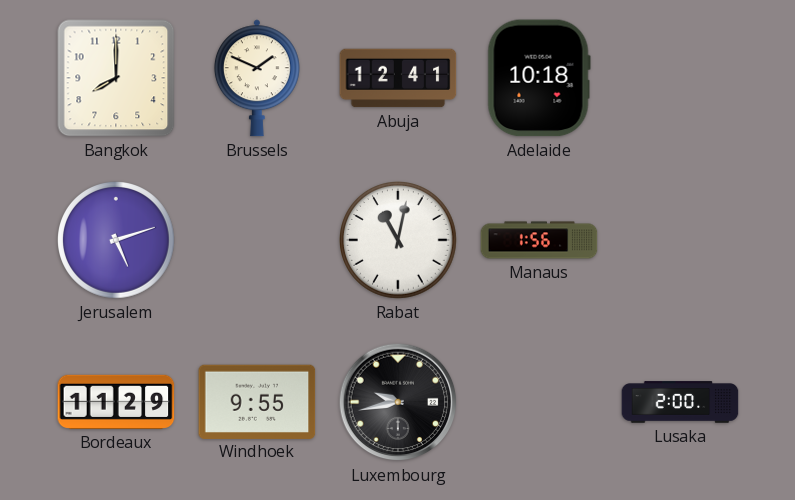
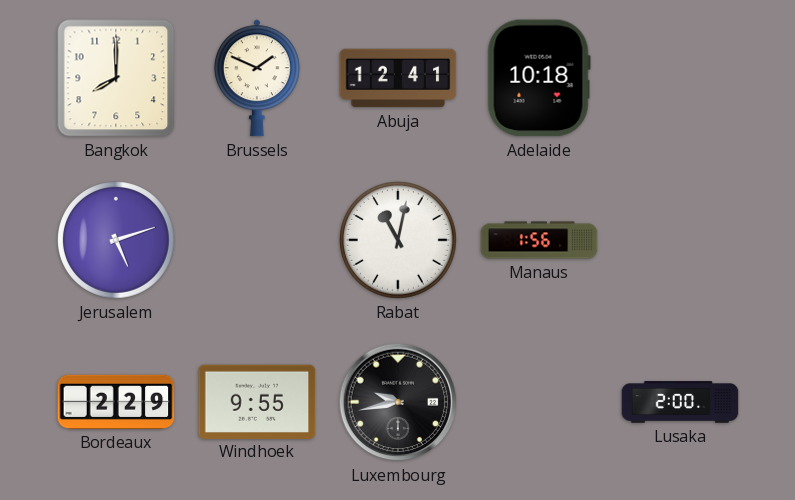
Bordeaux: 11:29 -> 2:29
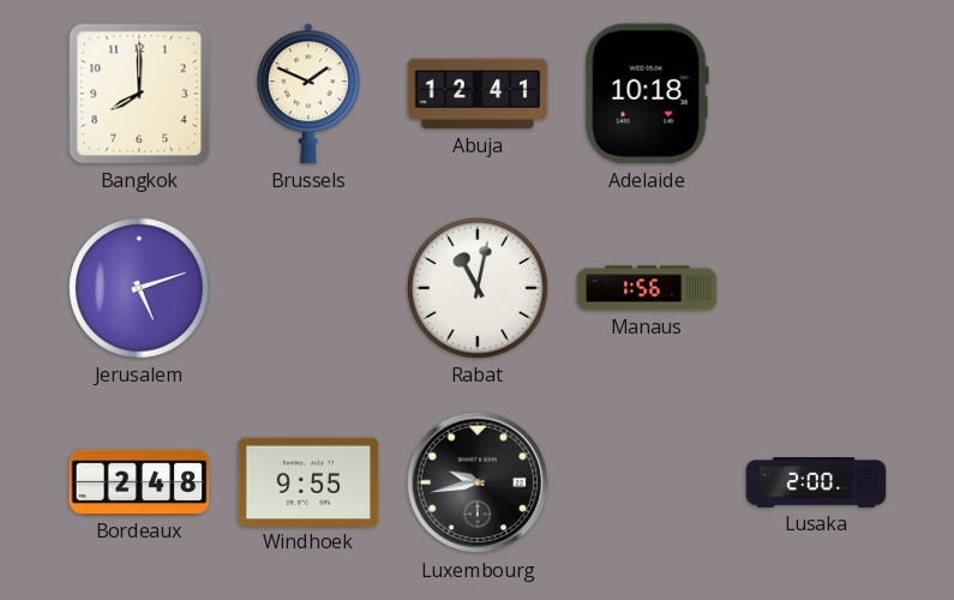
Bordeaux: 2:29 -> 2:48
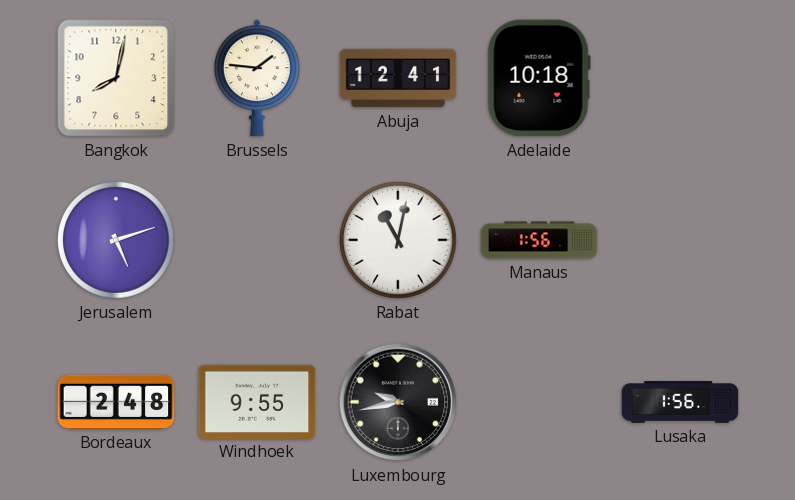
Bangkok: 8:00 -> 8:02
Brussels: 1:49 -> 1:46
Lusaka: 2:00 -> 1:56
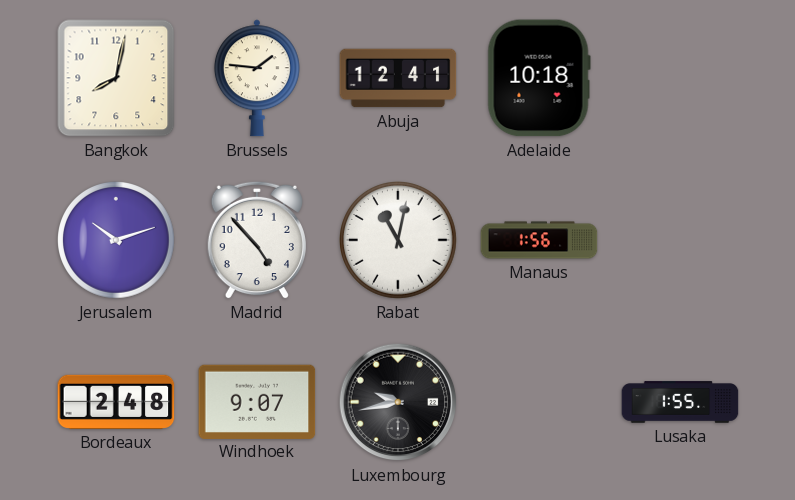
Jerusalem: 5:12 -> 10:12
Madrid: none -> 4:53
Windhoek: 9:55 -> 9:07
Lusaka: 1:56 -> 1:55
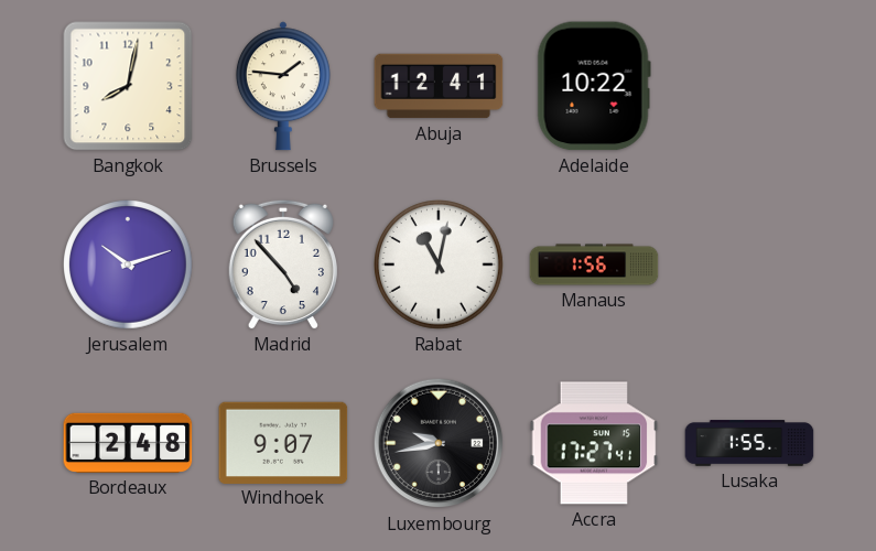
Adelaide: 10:18 -> 10:22
Accra: none -> 17:27
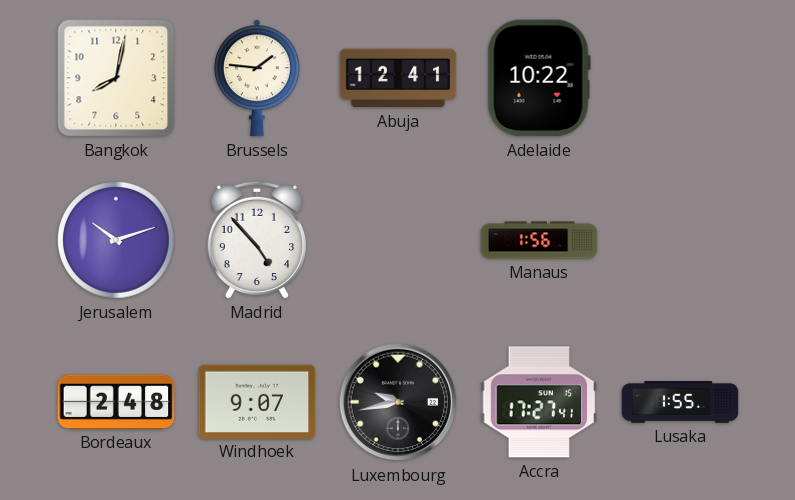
Rabat: 11:02 -> none
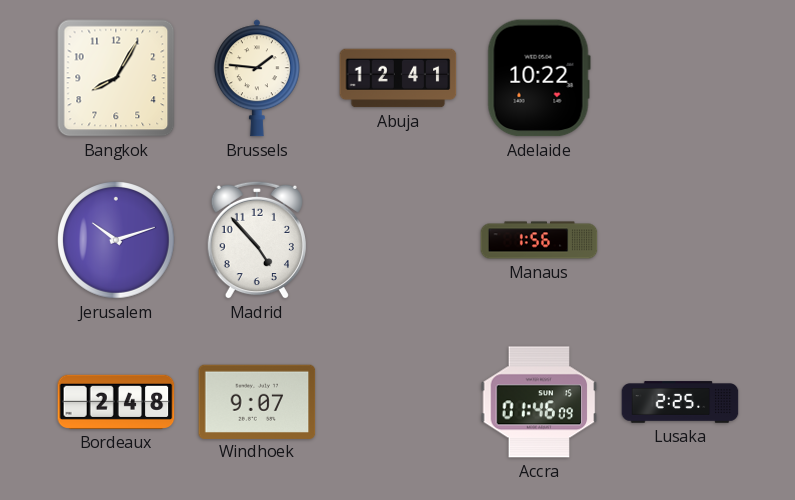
Bangkok: 8:02 -> 8:05
Luxembourg: 9:43 -> none
Accra: 17:27 -> 01:46
Lusaka: 1:55 -> 2:25
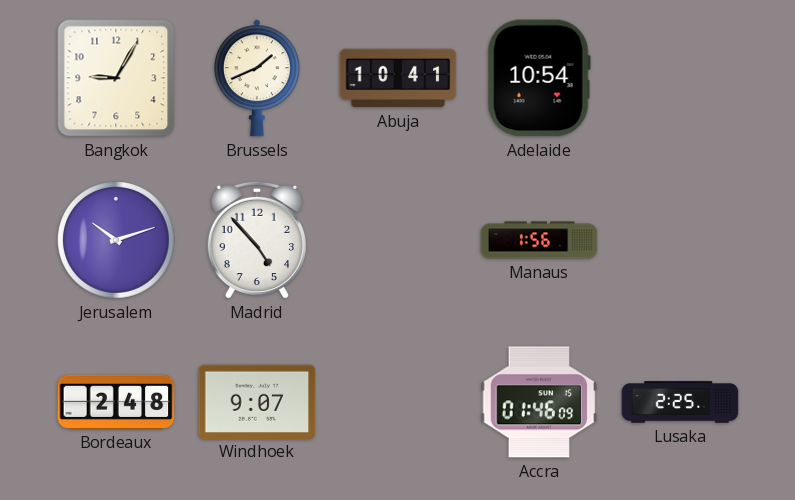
Bangkok: 8:05 -> 9:05
Brussels: 1:46 -> 1:41
Abuja: 12:41 -> 10:41
Adelaide: 10:22 -> 10:54
